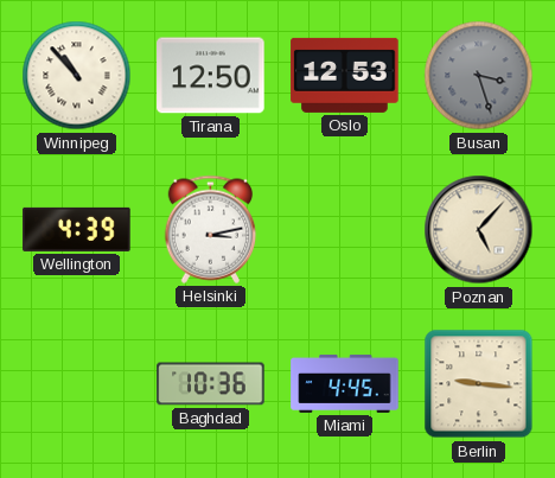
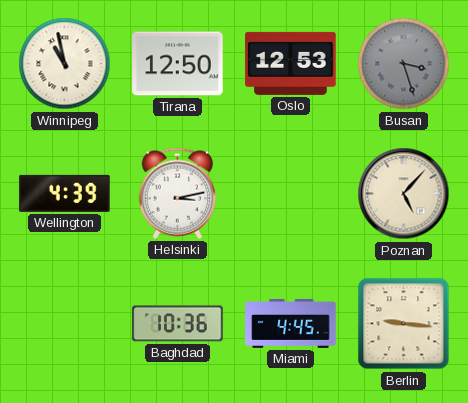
Winnipeg: 10:53 -> 10:58
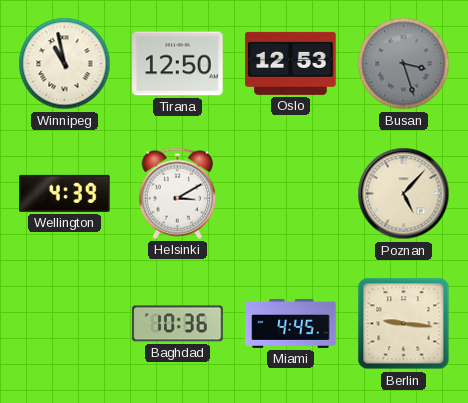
Helsinki: 3:13 -> 3:10
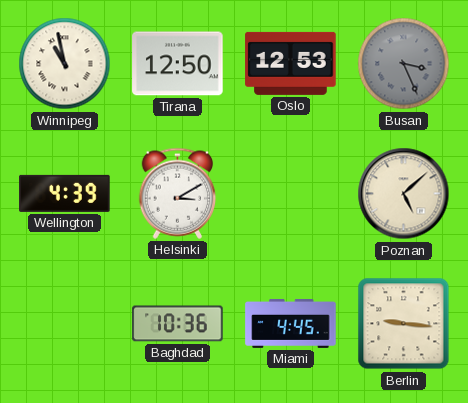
Busan: 3:27 -> 3:26
Poznan: 5:07 -> 5:08
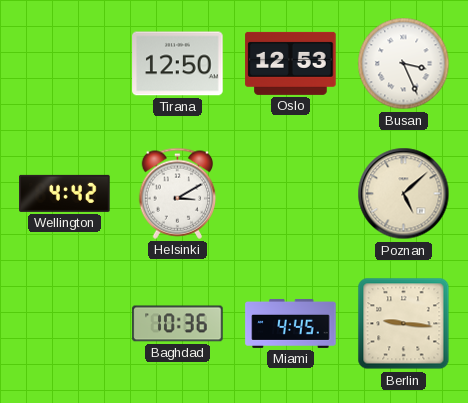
Winnipeg: 10:58 -> none
Busan dial: grey -> white
Wellington: 4:39 -> 4:42
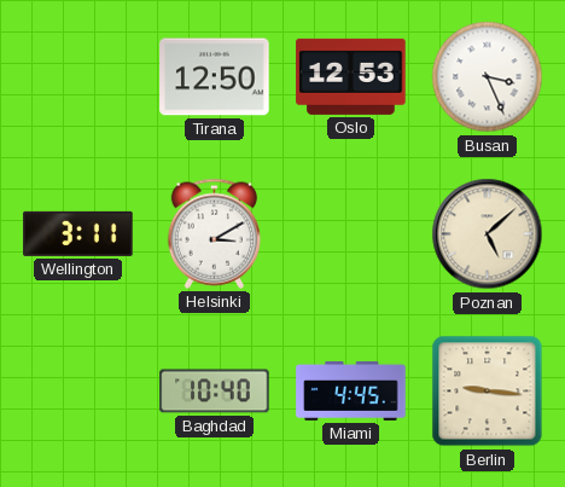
Wellington: 4:42 -> 3:11
Baghdad: 10:36 -> 10:40
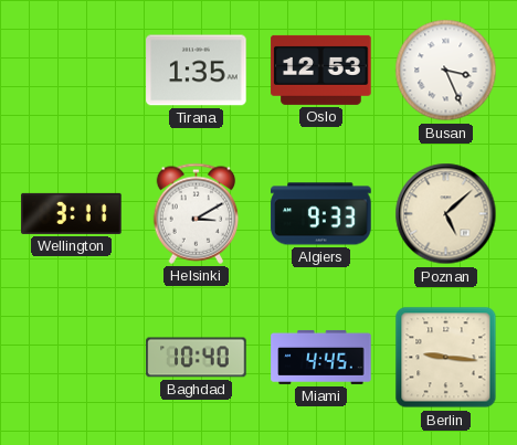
Tirana: 12:50 -> 1:35
Algiers: none -> 9:33
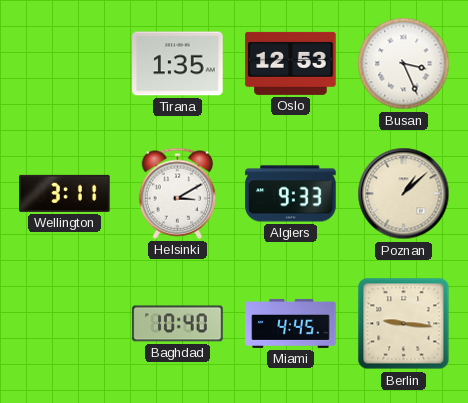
Poznan: 5:08 -> 1:08
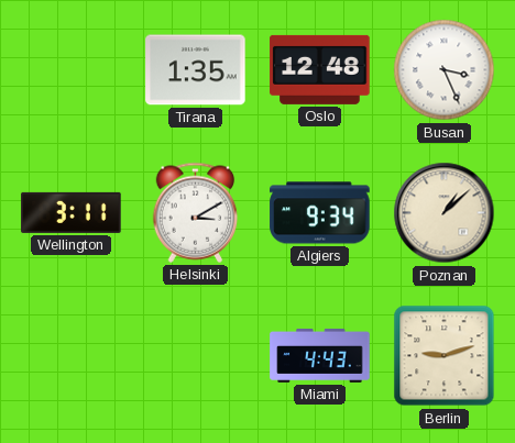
Oslo: 12:53 -> 12:48
Algiers: 9:33 -> 9:34
Baghdad: 10:40 -> none
Miami: 4:45 -> 4:43
Berlin: 9:16 -> 9:12
